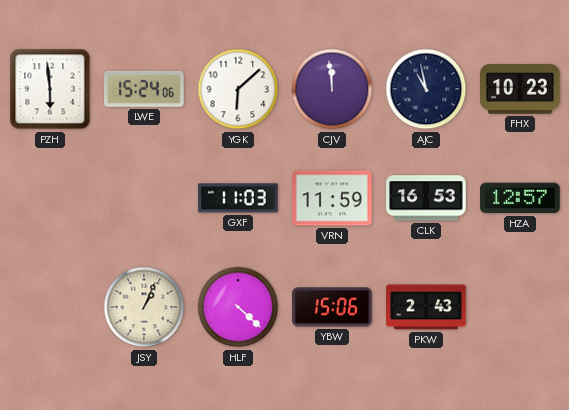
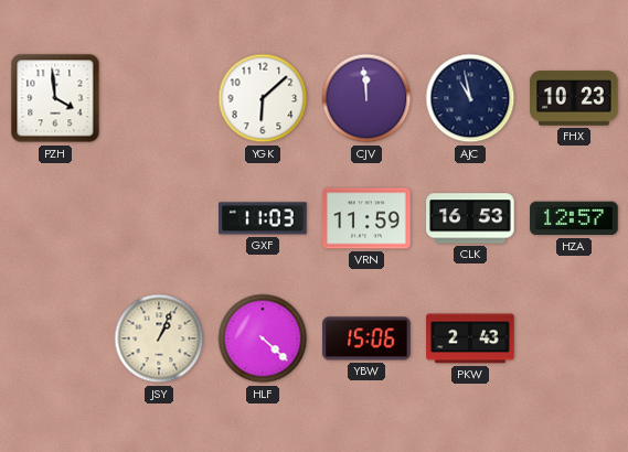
PZH: 5:59 -> 3:59
LWE: 15:24 -> none
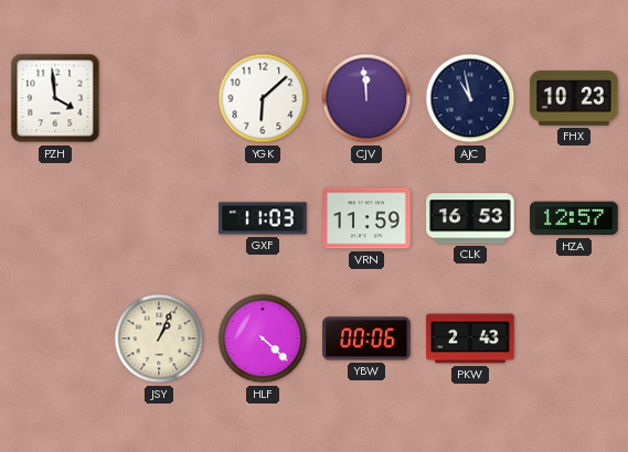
YBW: 15:06 -> 00:06
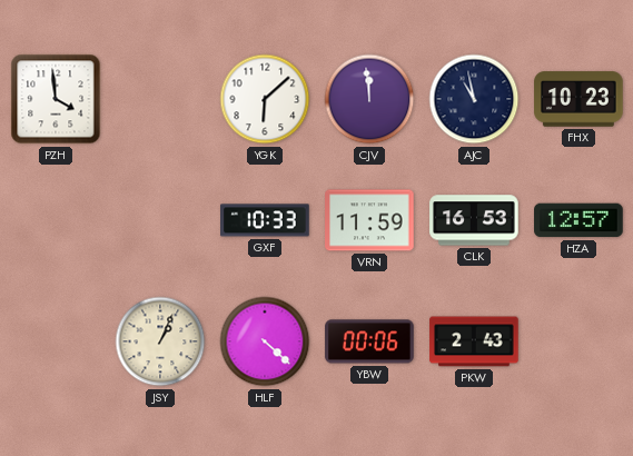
GXF: 11:03 -> 10:33
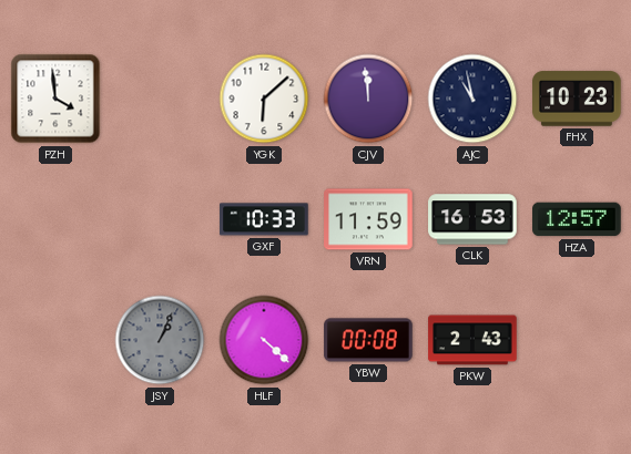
JSY dial: cream -> grey
YBW: 00:06 -> 00:08
